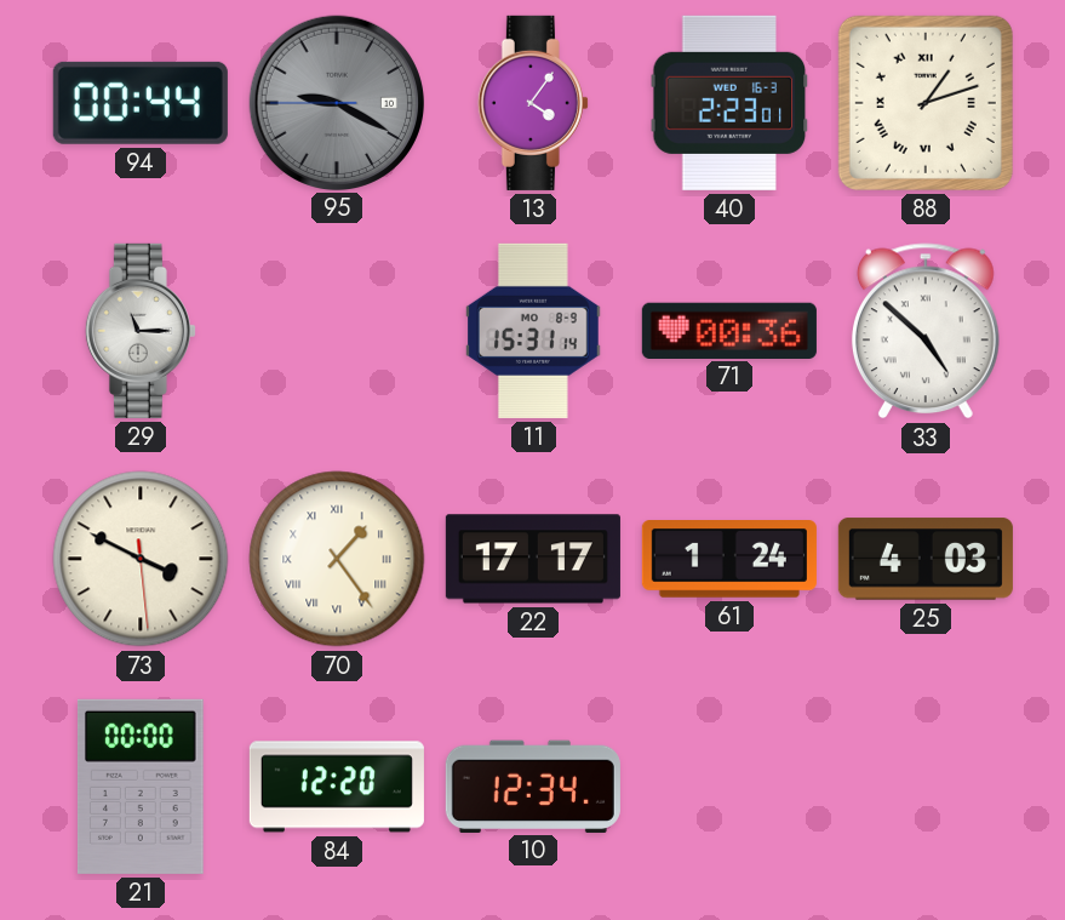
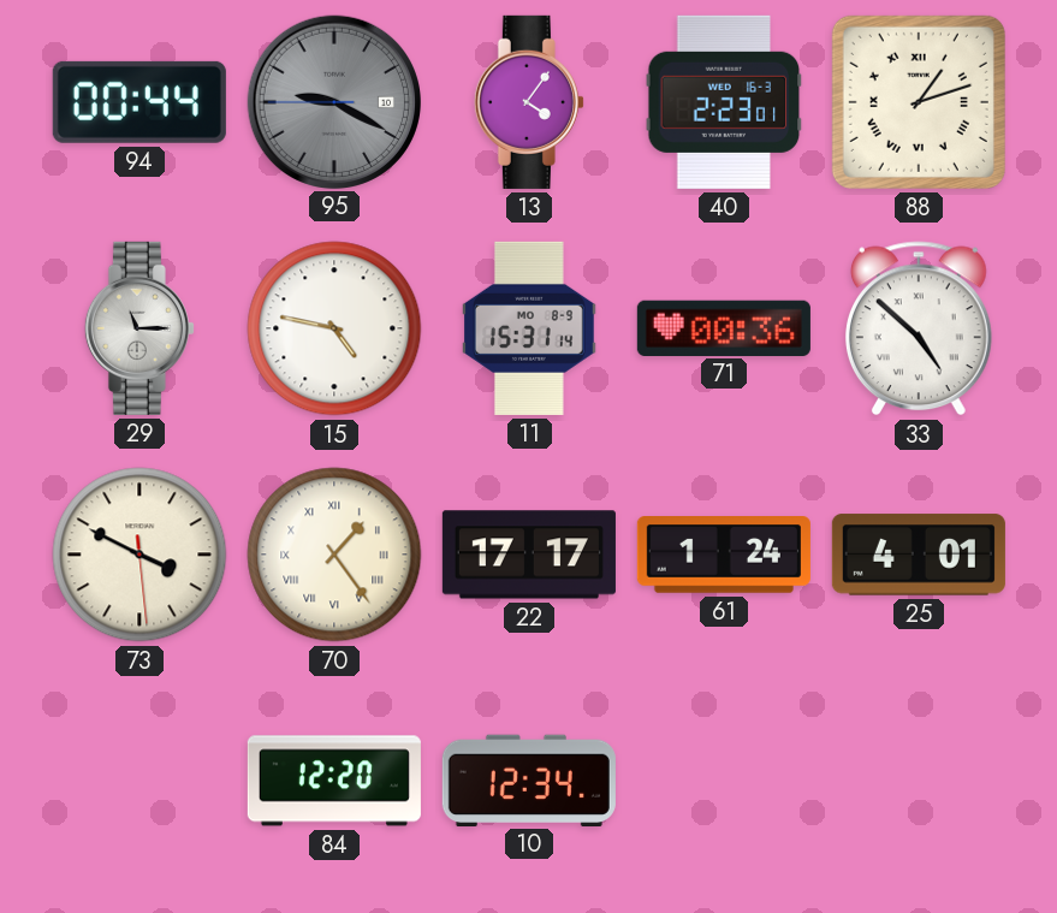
15: none -> 4:47
25: 4:03 -> 4:01
21: 00:00 -> none
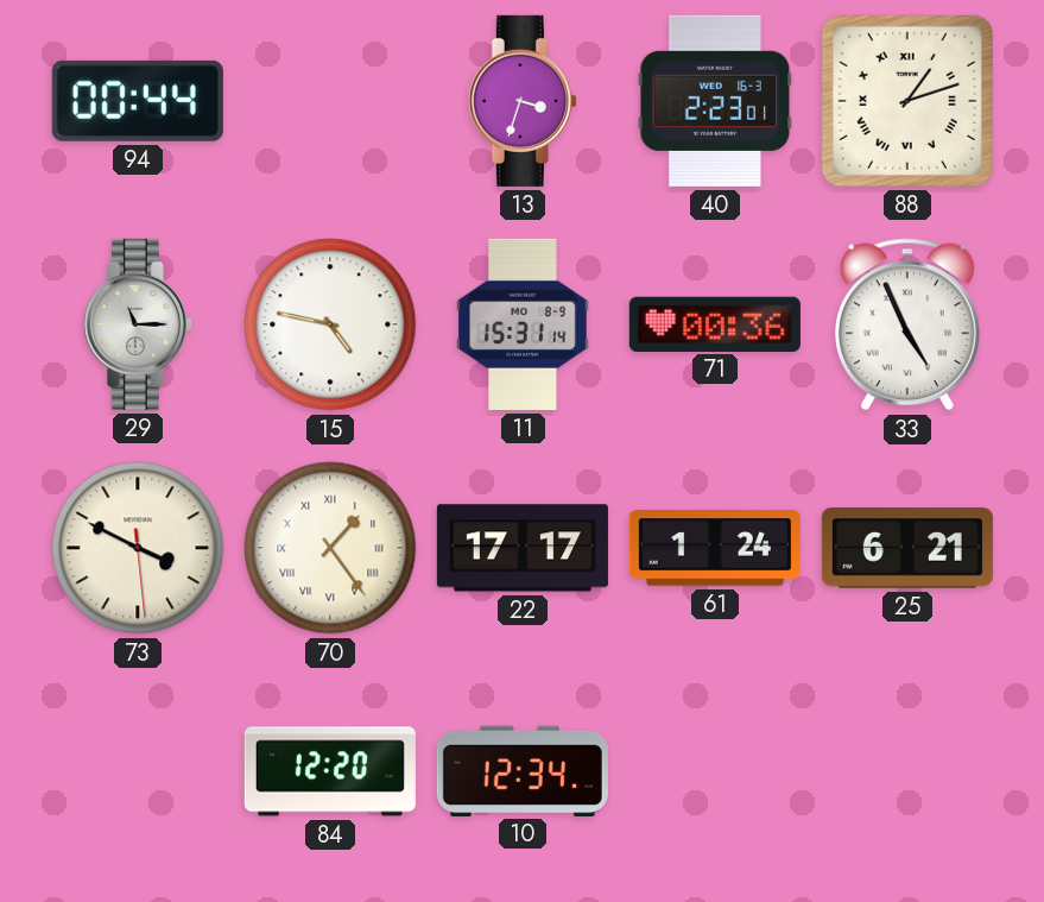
95: 9:19 -> none
13: 4:06 -> 3:33
33: 4:52 -> 4:56
25: 4:01 -> 6:21
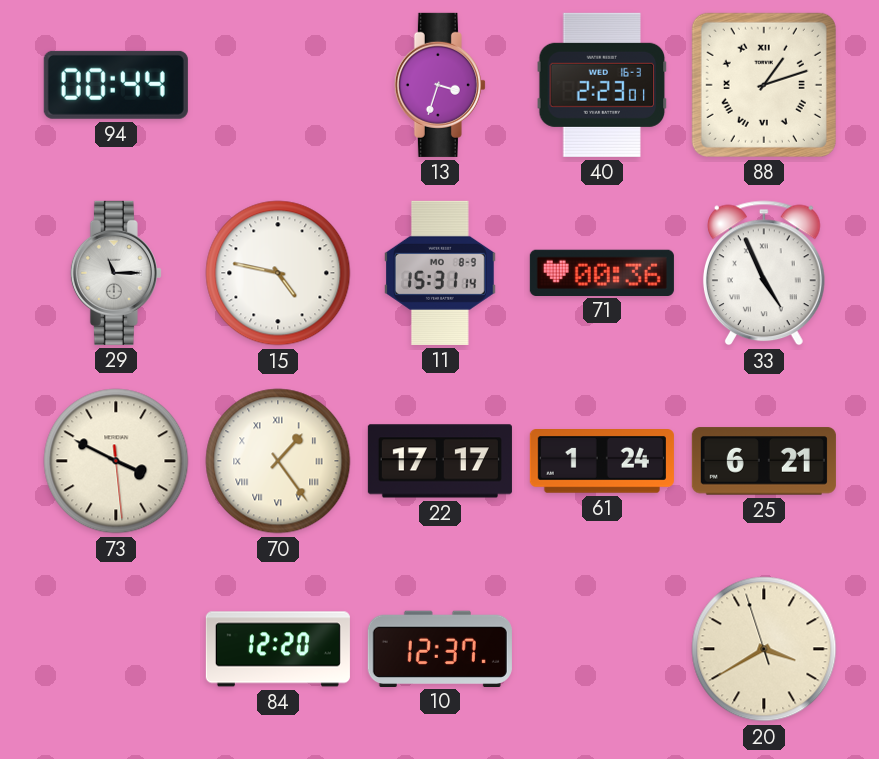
10: 12:34 -> 12:37
20: none -> 3:39
